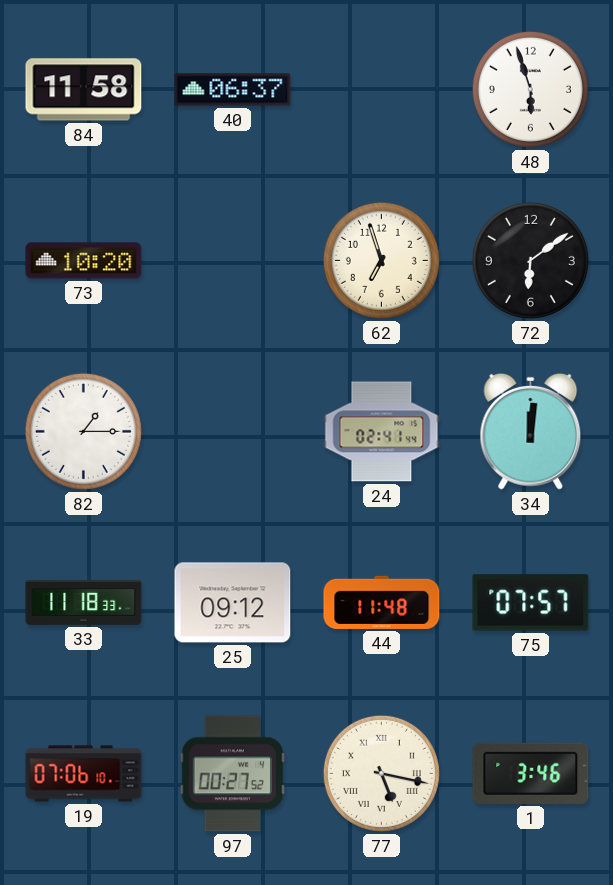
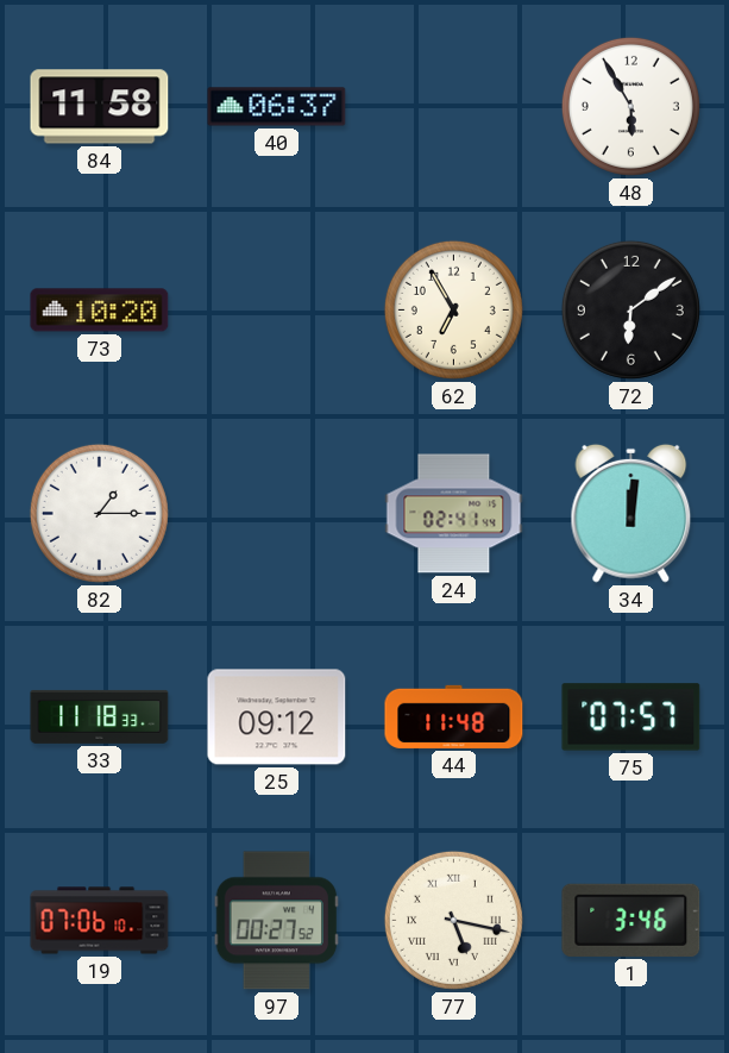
48: 5:57 -> 5:55
62: 6:57 -> 6:55
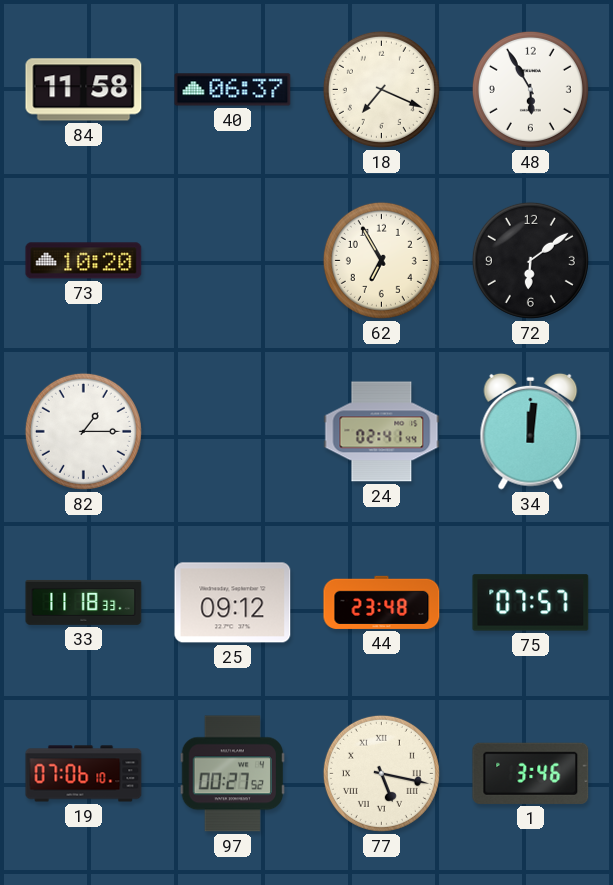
18: none -> 7:19
44: 11:48 -> 23:48
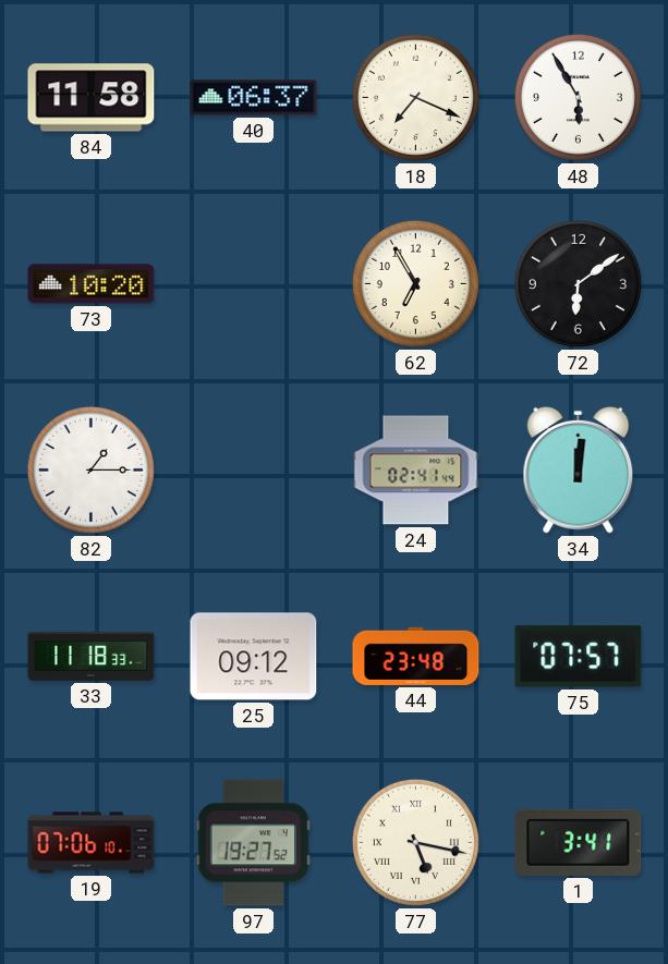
97: 00:27 -> 19:27
1: 3:46 -> 3:41
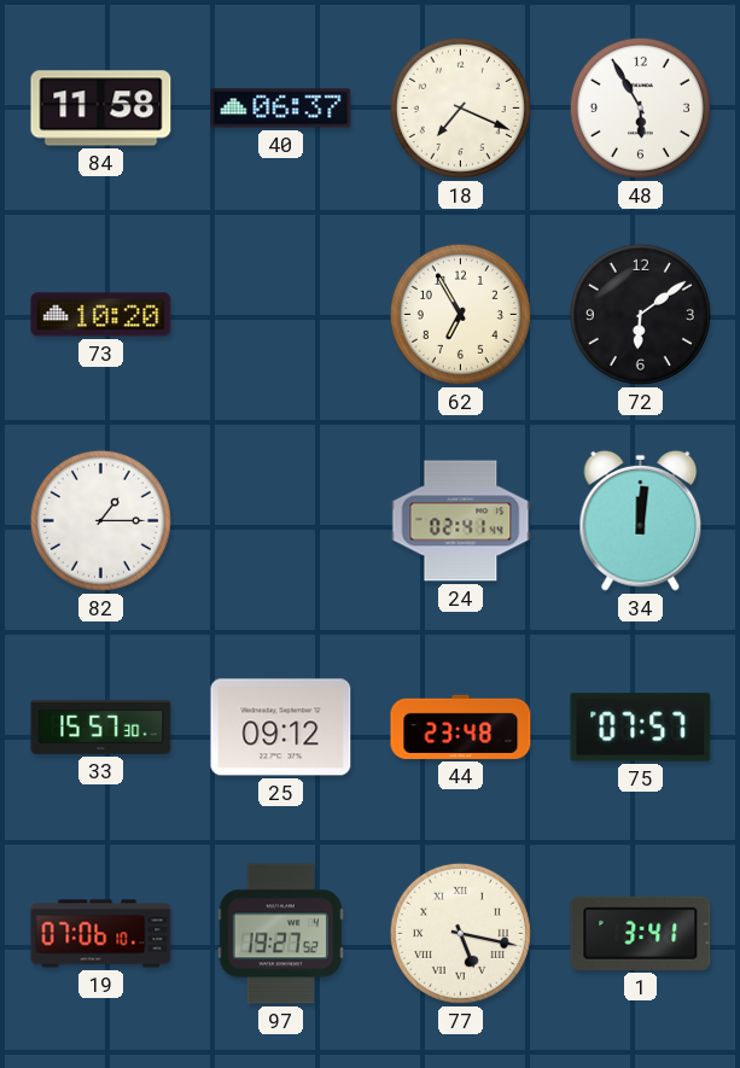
33: 11:18 -> 15:57
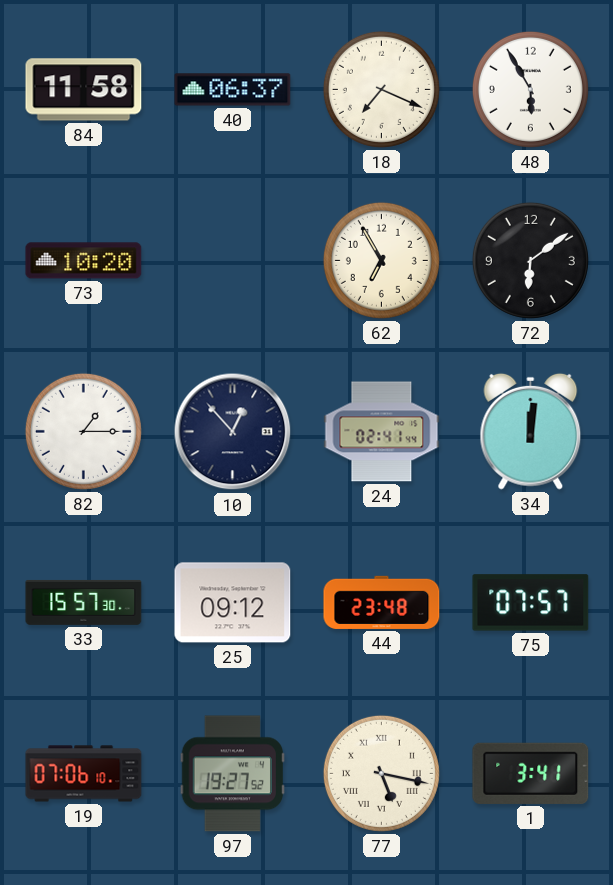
10: none -> 12:53
